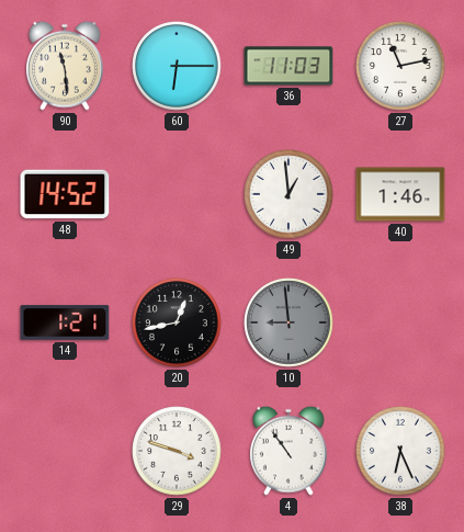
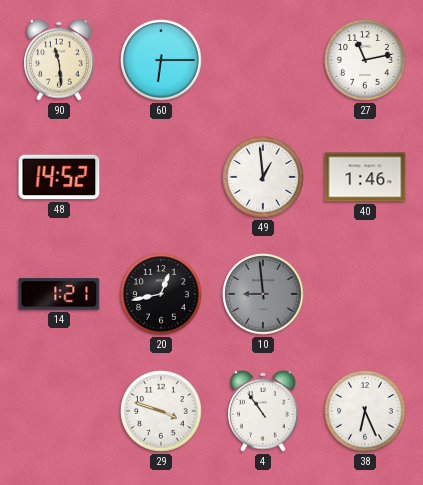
36: 11:03 -> none
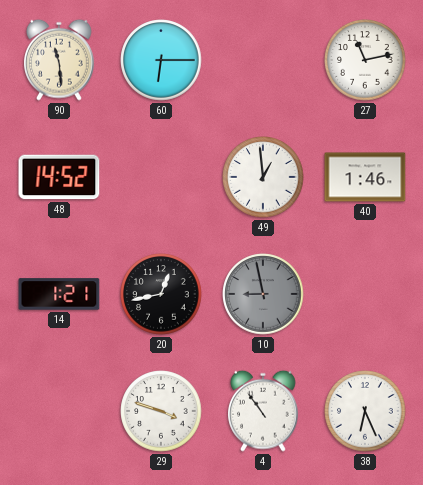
10: 8:59 -> 8:58
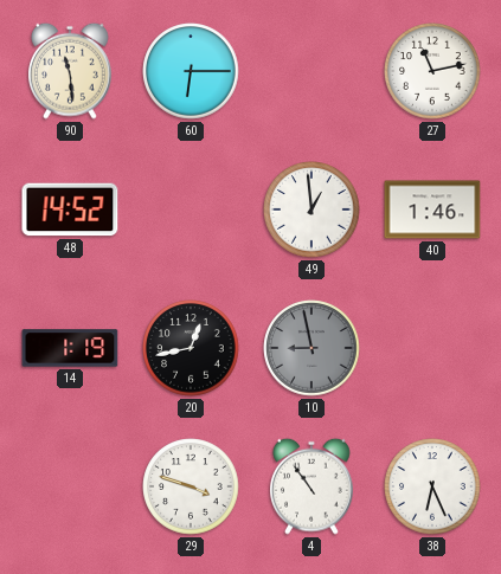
14: 1:21 -> 1:19
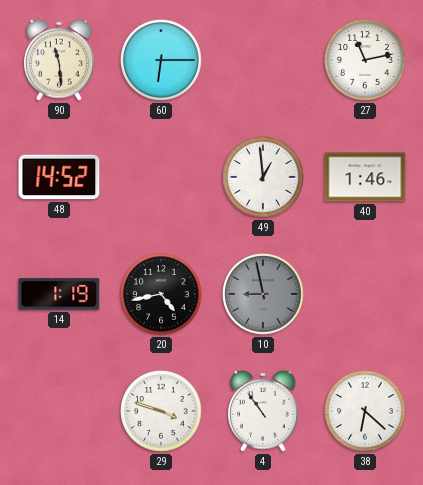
20: 12:43 -> 4:43
38: 6:26 -> 6:22
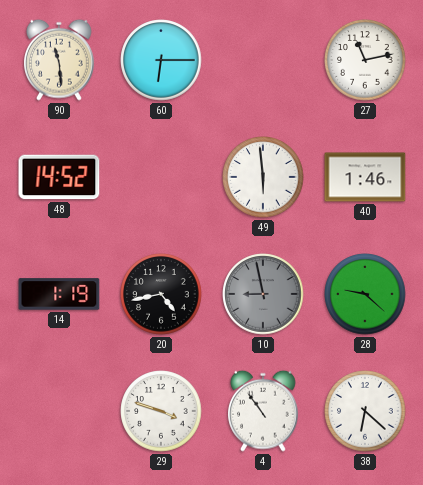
49: 12:59 -> 5:59
28: none -> 9:22
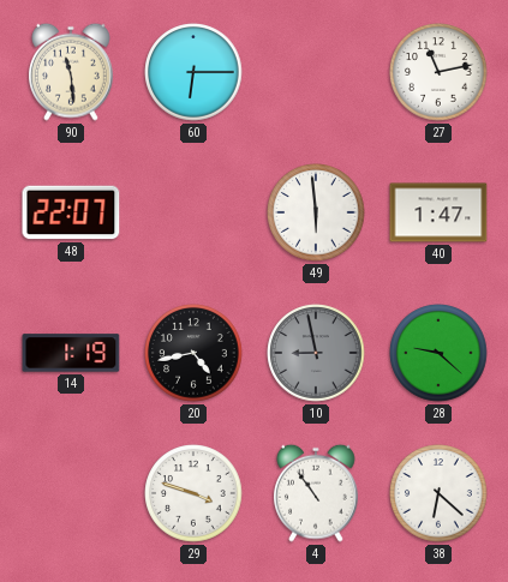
48: 14:52 -> 22:07
40: 1:46 -> 1:47
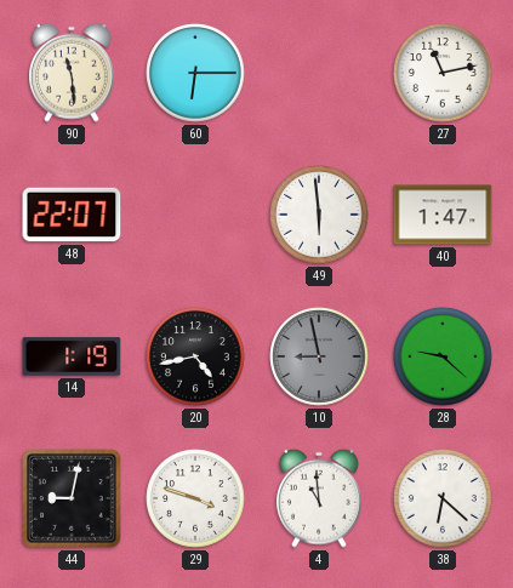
44: none -> 9:02
4: 10:54 -> 10:59
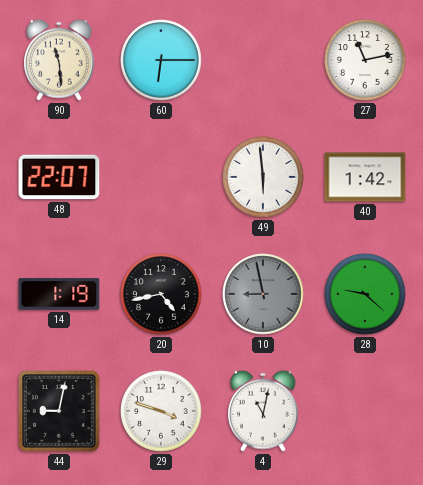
40: 1:47 -> 1:42
4: 10:59 -> 11:02
38: 6:22 -> none
